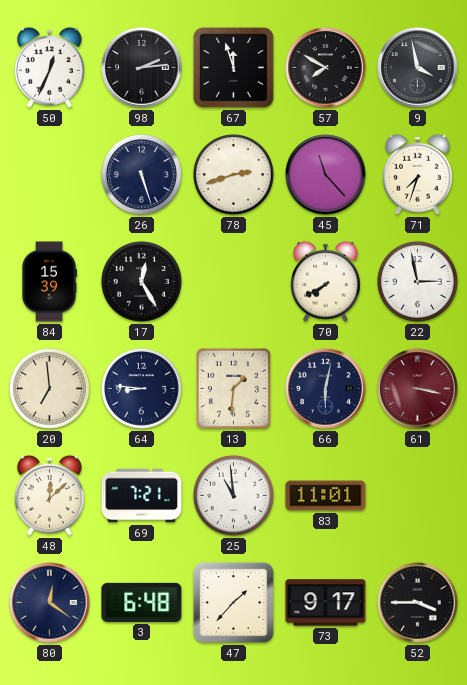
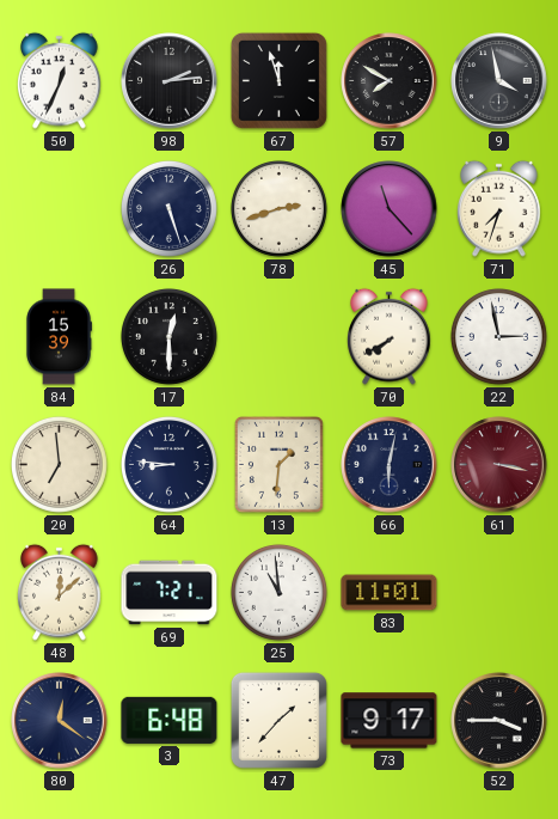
17: 12:25 -> 12:30
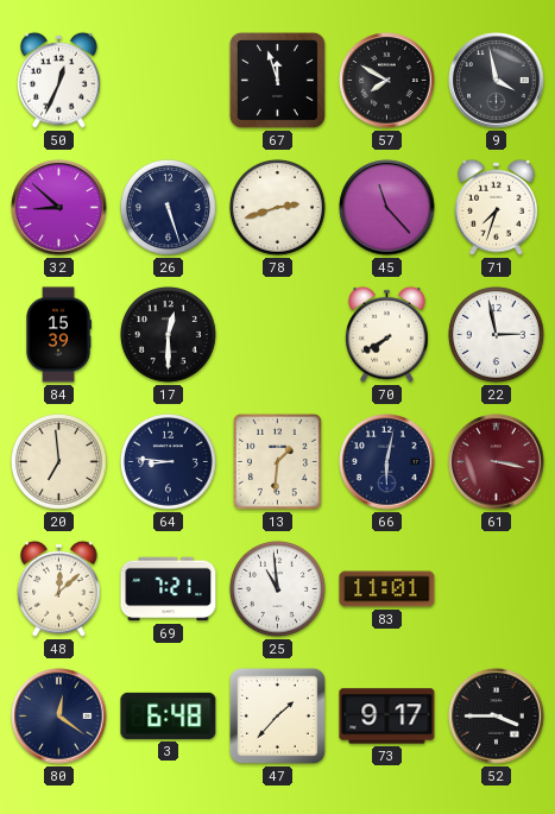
98: 2:14 -> none
32: none -> 8:52
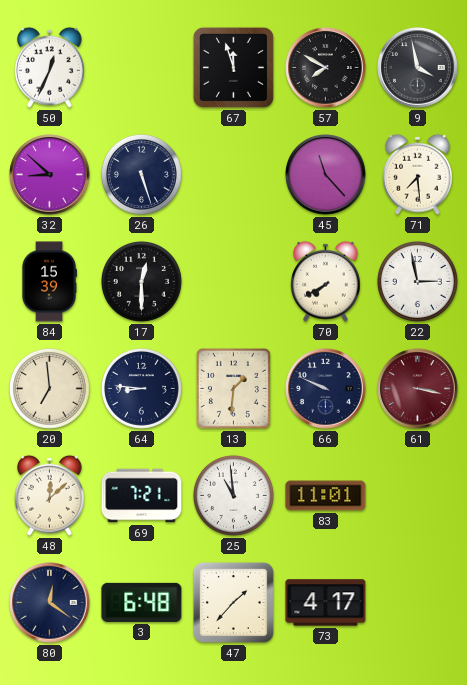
78: 2:42 -> none
71: 7:33 -> 7:29
66: 6:02 -> 9:49
73: 9:17 -> 4:17
52: 3:45 -> none
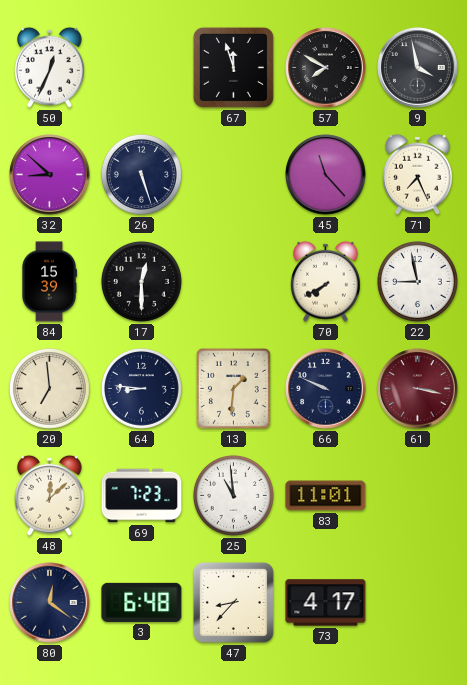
71: 7:29 -> 7:26
22: 2:58 -> 8:58
69: 7:21 -> 7:23
47: 1:37 -> 8:37
